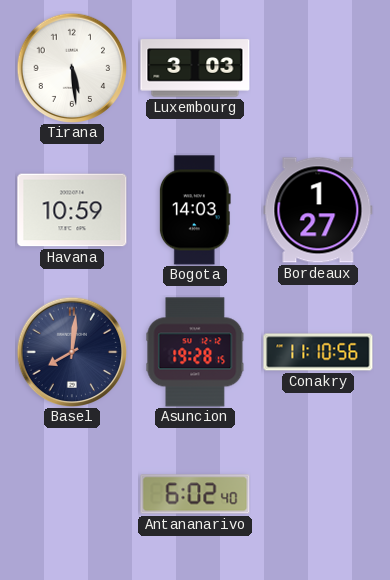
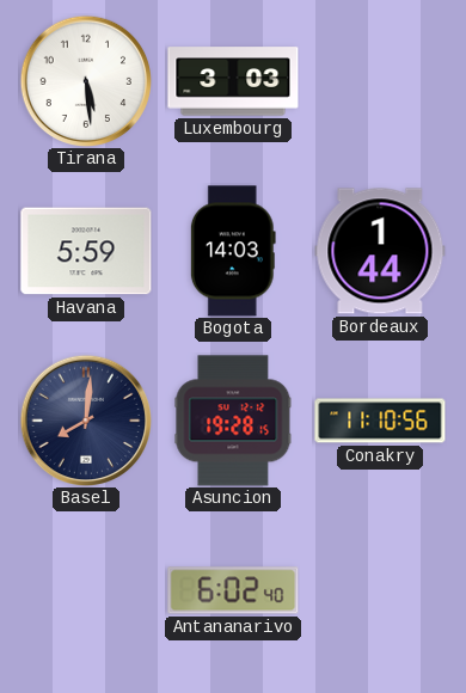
Havana: 10:59 -> 5:59
Bordeaux: 1:27 -> 1:44
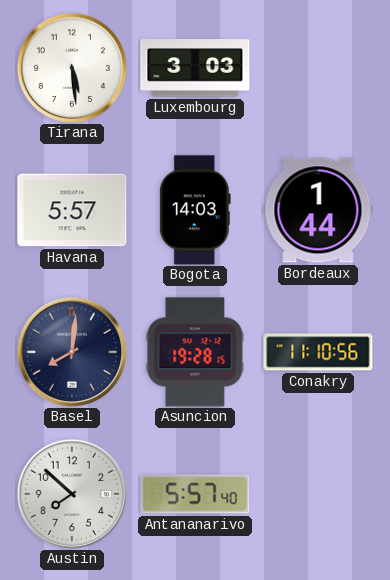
Havana: 5:59 -> 5:57
Austin: none -> 7:52
Antananarivo: 6:02 -> 5:57
